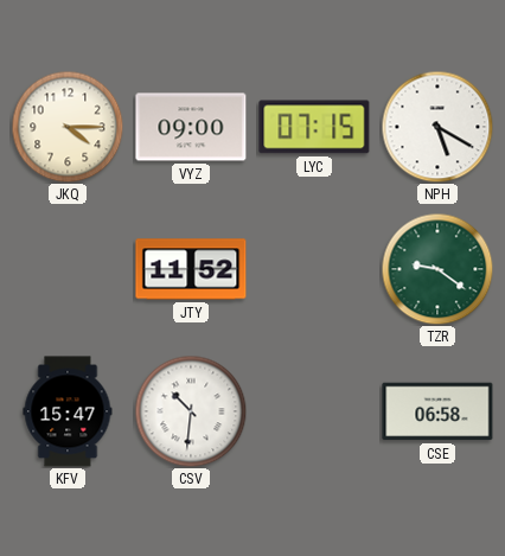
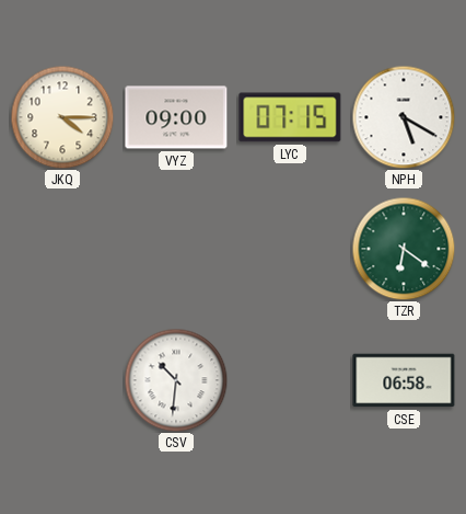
JTY: 11:52 -> none
TZR: 9:21 -> 6:21
KFV: 15:47 -> none
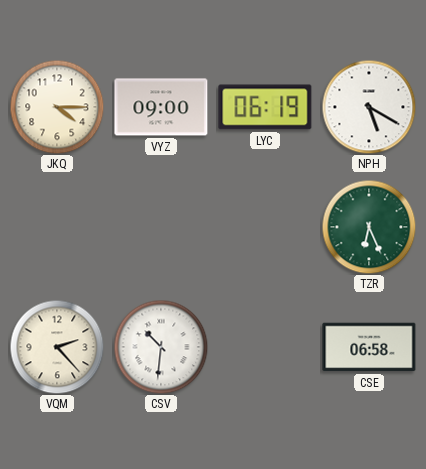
LYC: 07:15 -> 06:19
TZR: 6:21 -> 6:26
VQM: none -> 2:23
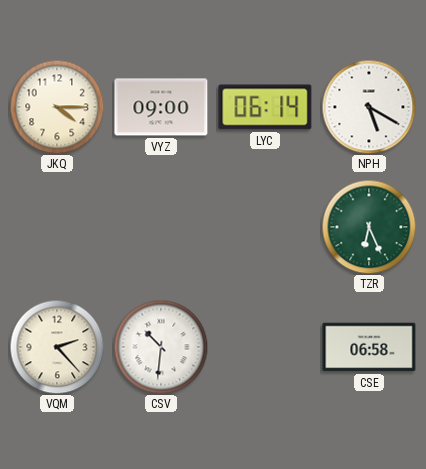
LYC: 06:19 -> 06:14
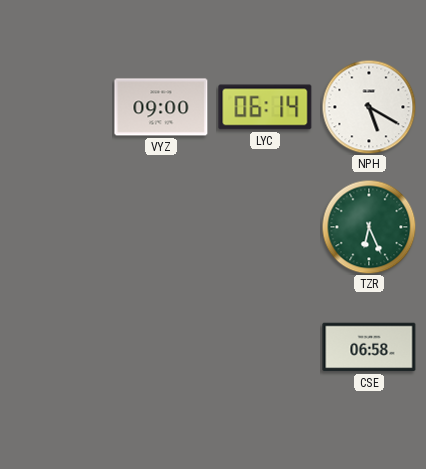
JKQ: 4:15 -> none
VQM: 2:23 -> none
CSV: 10:31 -> none
